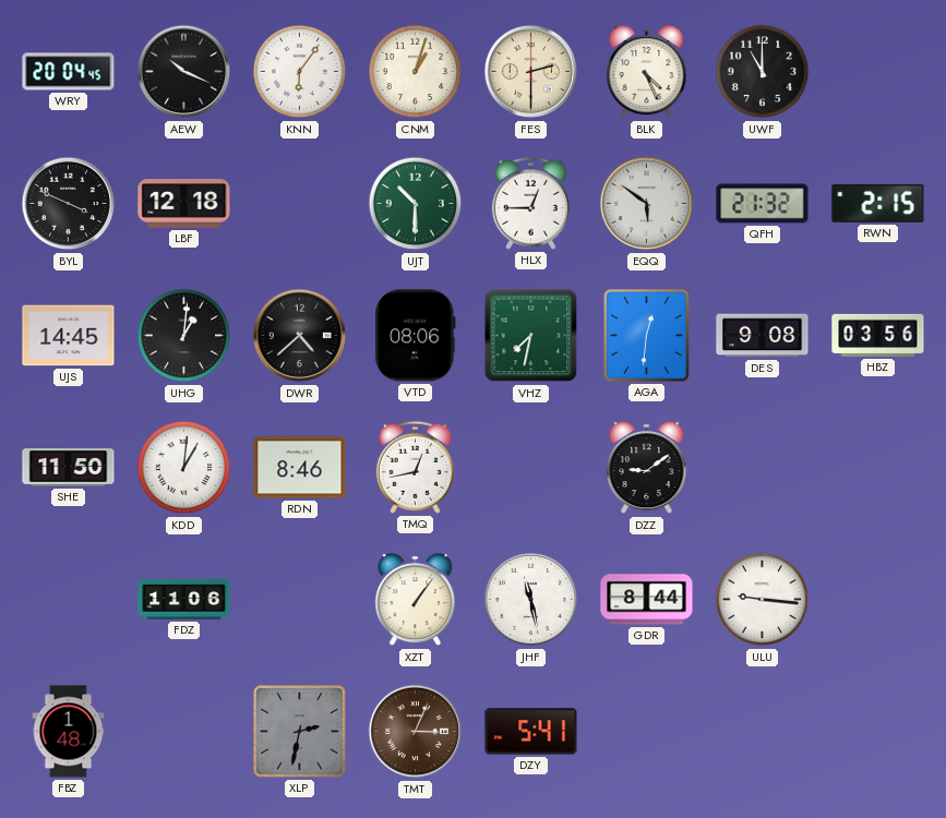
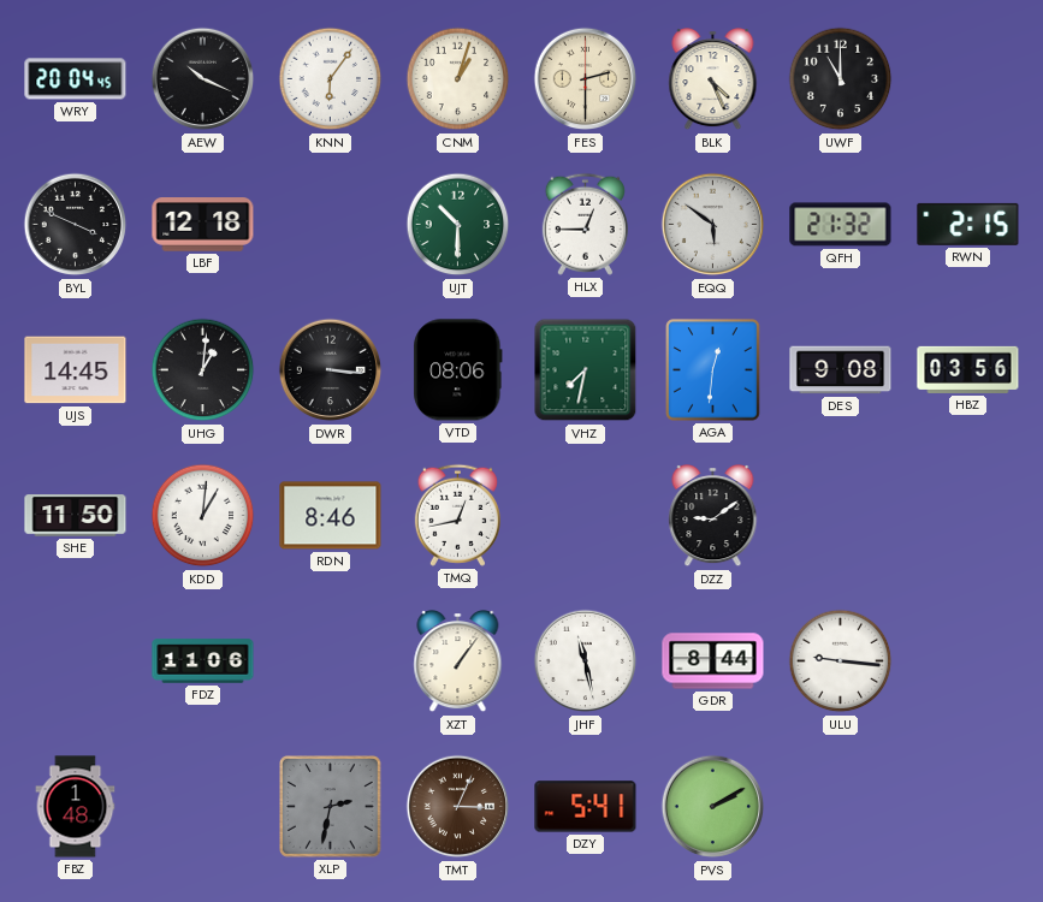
DWR: 4:38 -> 3:16
PVS: none -> 2:10
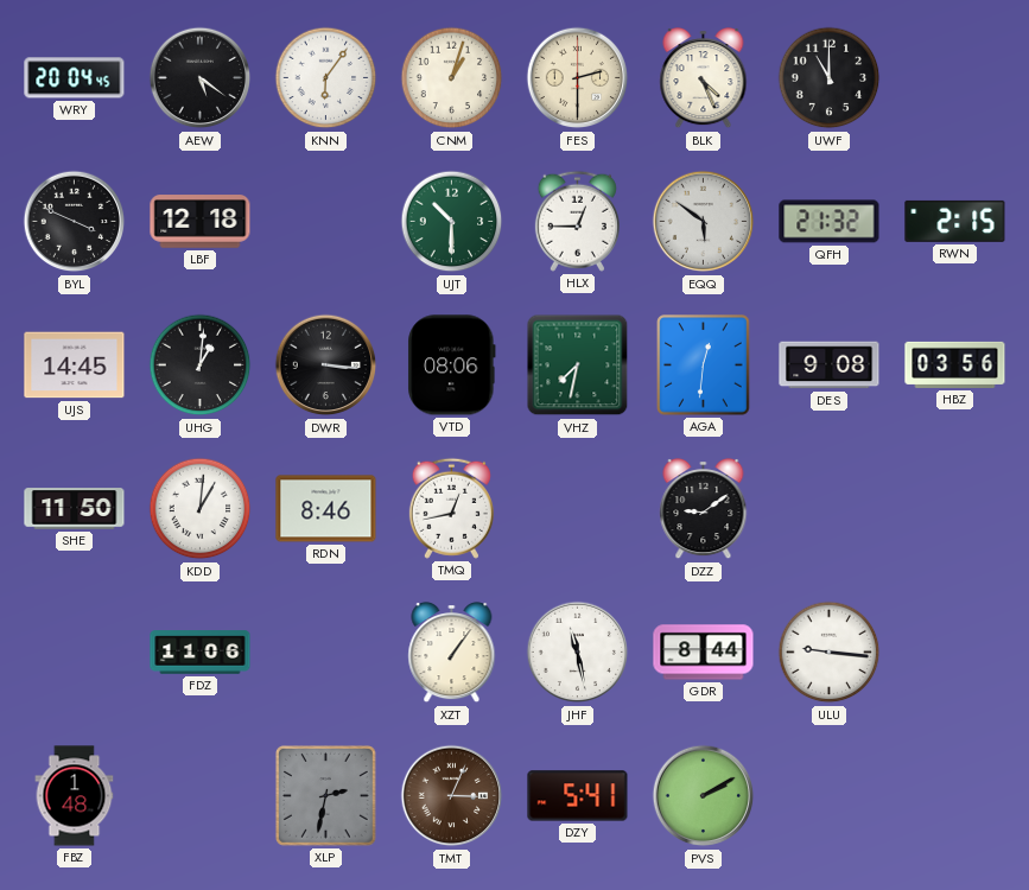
AEW: 10:19 -> 5:21
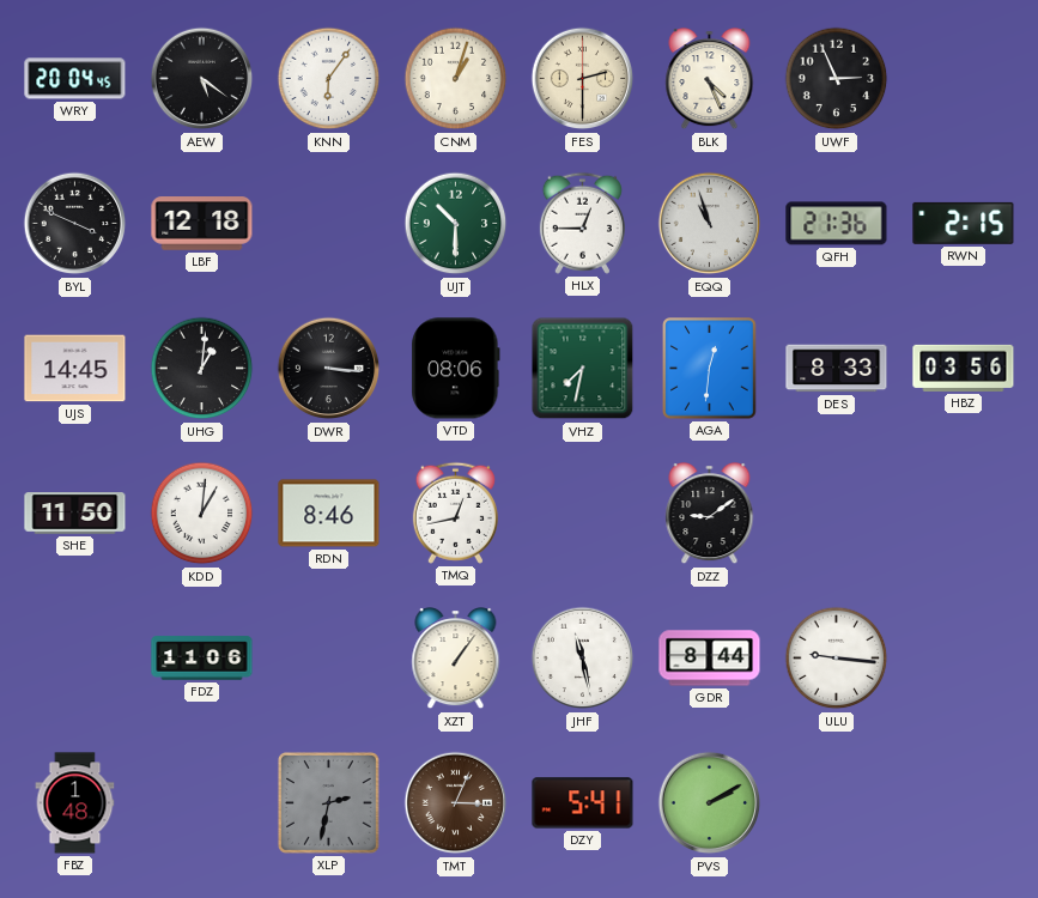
UWF: 11:00 -> 2:56
EQQ: 5:51 -> 10:57
QFH: 21:32 -> 21:36
DES: 9:08 -> 8:33
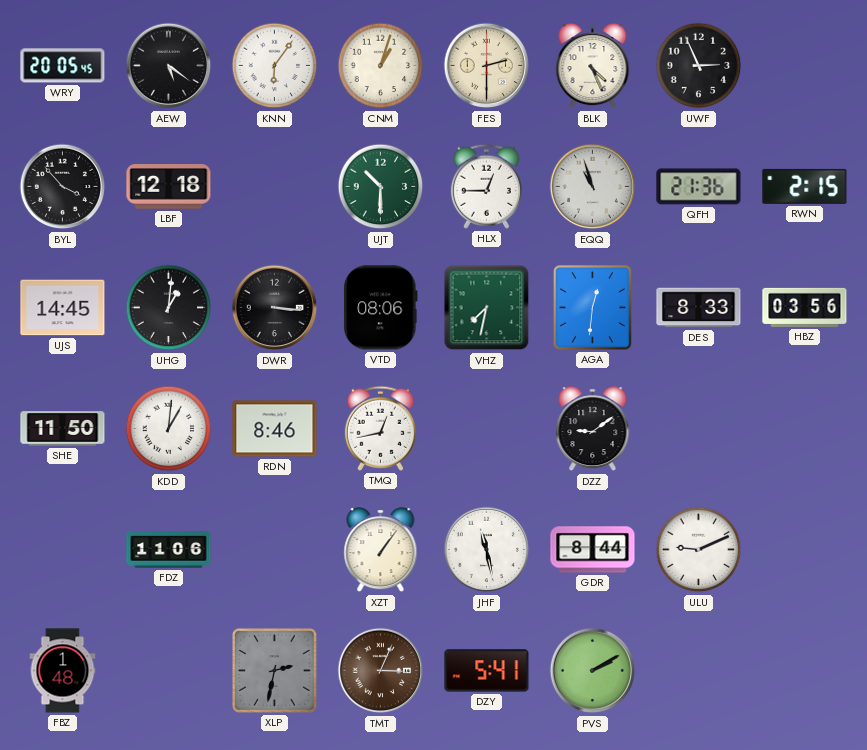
WRY: 20:04 -> 20:05
BYL: 3:49 -> 3:53
ULU: 9:16 -> 9:11
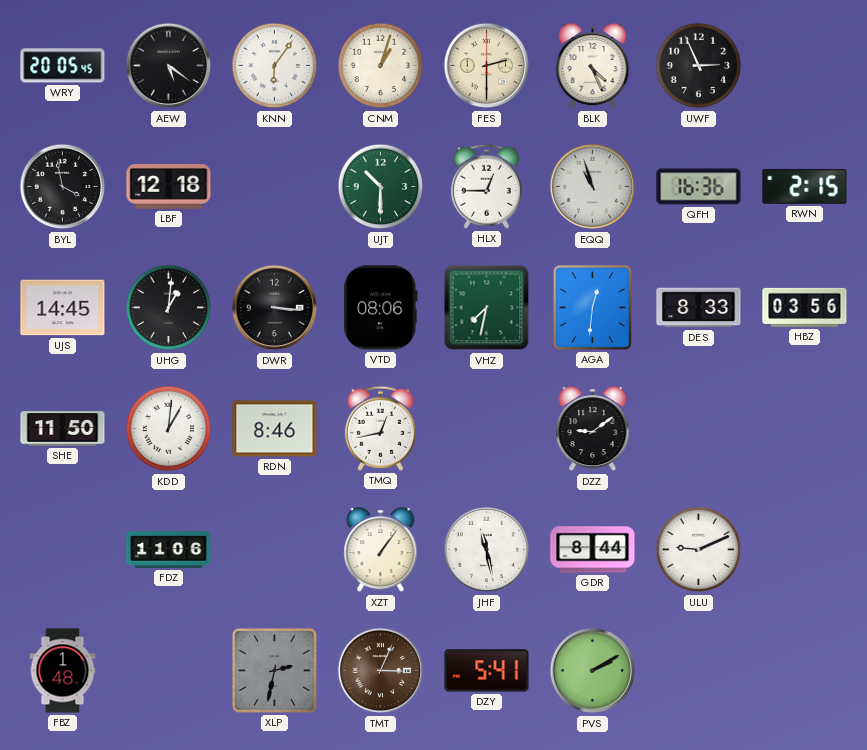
BYL: 3:53 -> 3:58
QFH: 21:36 -> 16:36
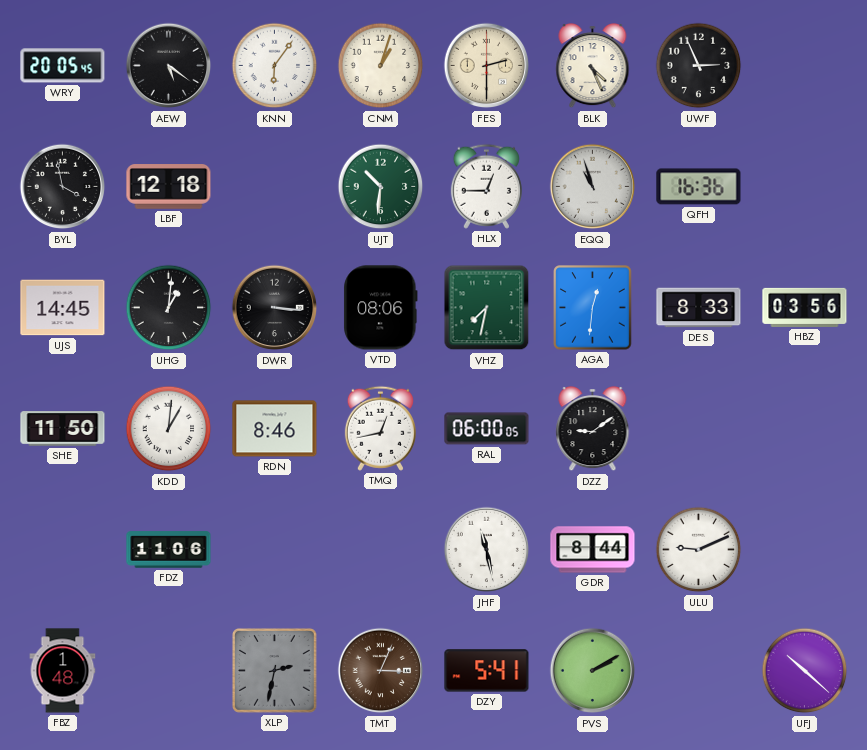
UJT: 10:30 -> 10:31
RWN: 2:15 -> none
RAL: none -> 06:00
XZT: 1:06 -> none
UFJ: none -> 10:22
